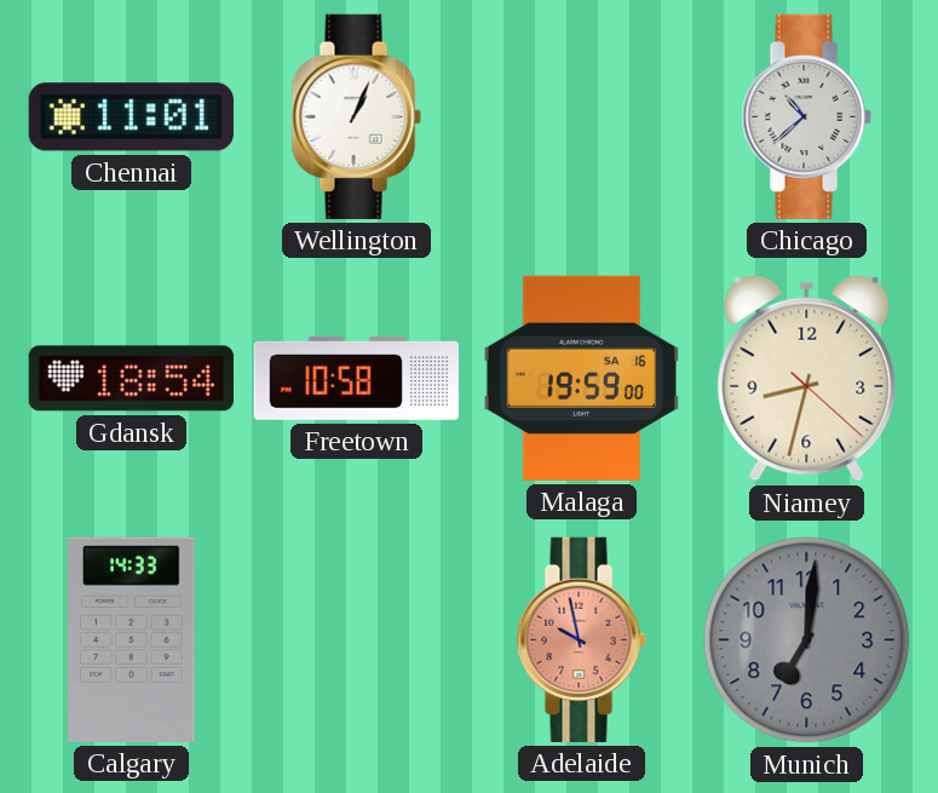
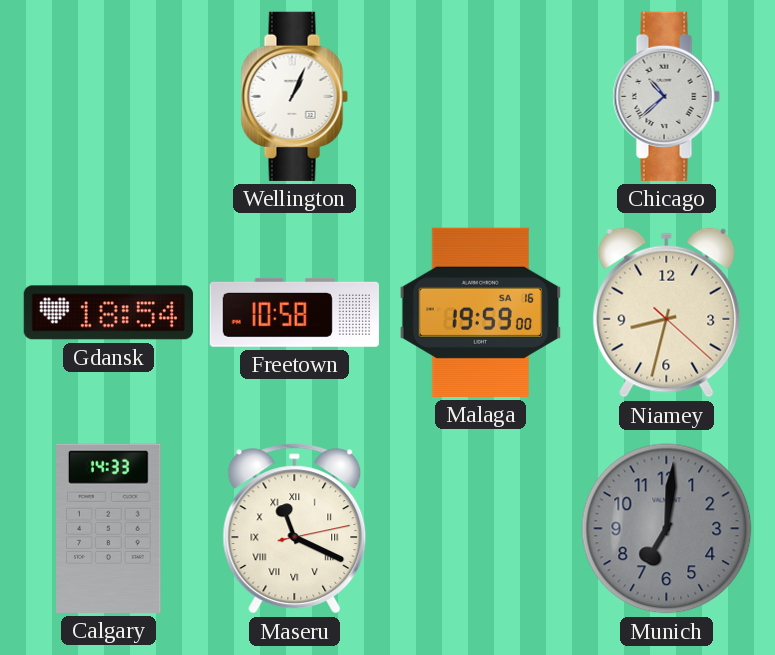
Chennai: 11:01 -> none
Maseru: none -> 11:19
Adelaide: 9:58 -> none
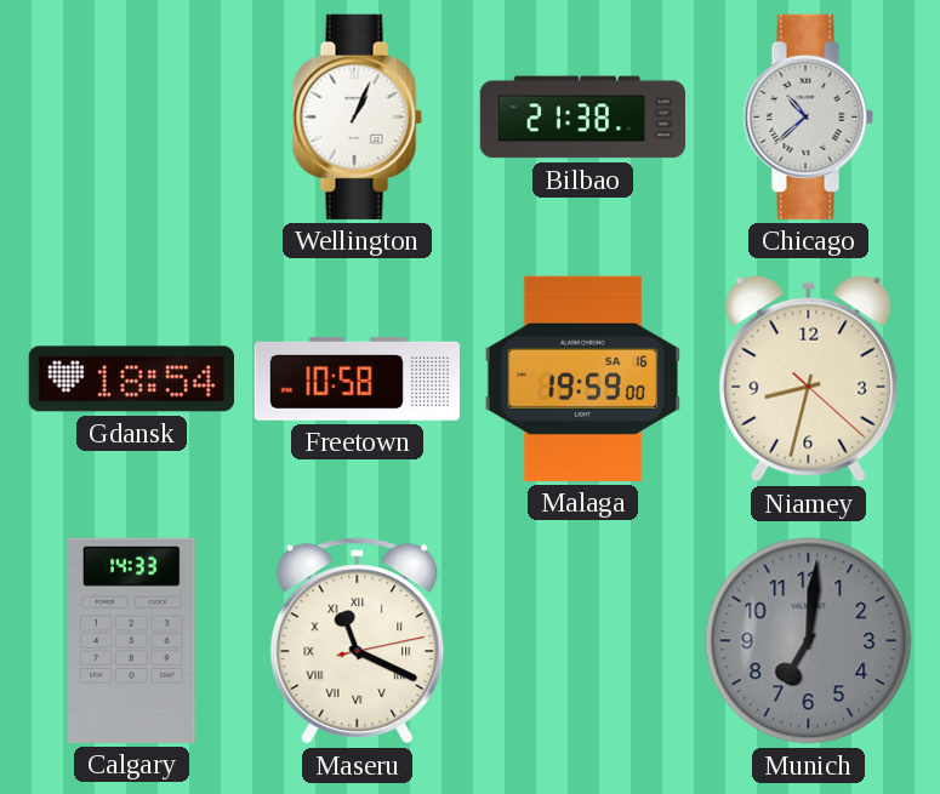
Bilbao: none -> 21:38
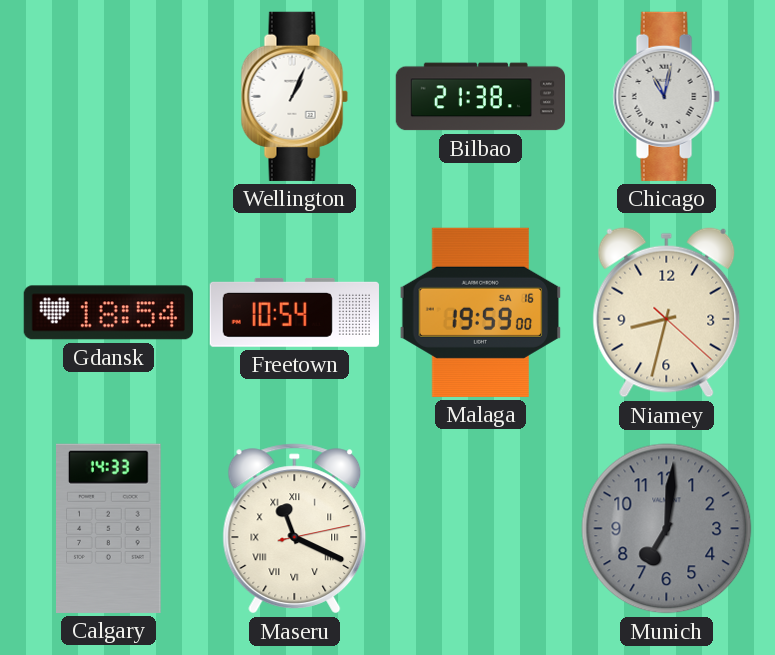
Chicago: 10:38 -> 11:02
Freetown: 10:58 -> 10:54
